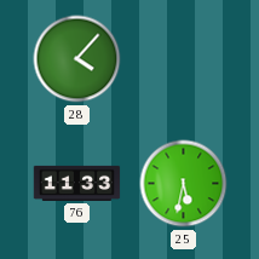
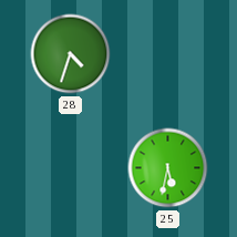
28: 4:07 -> 4:33
76: 11:33 -> none
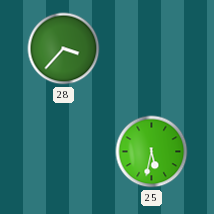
28: 4:33 -> 3:37
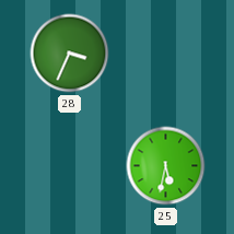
28: 3:37 -> 3:34
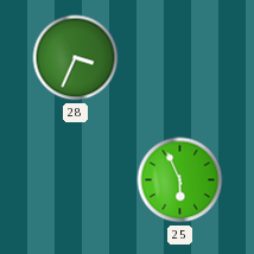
25: 5:32 -> 5:56
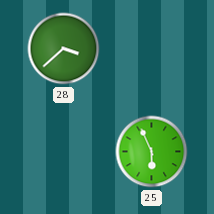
28: 3:34 -> 3:38
